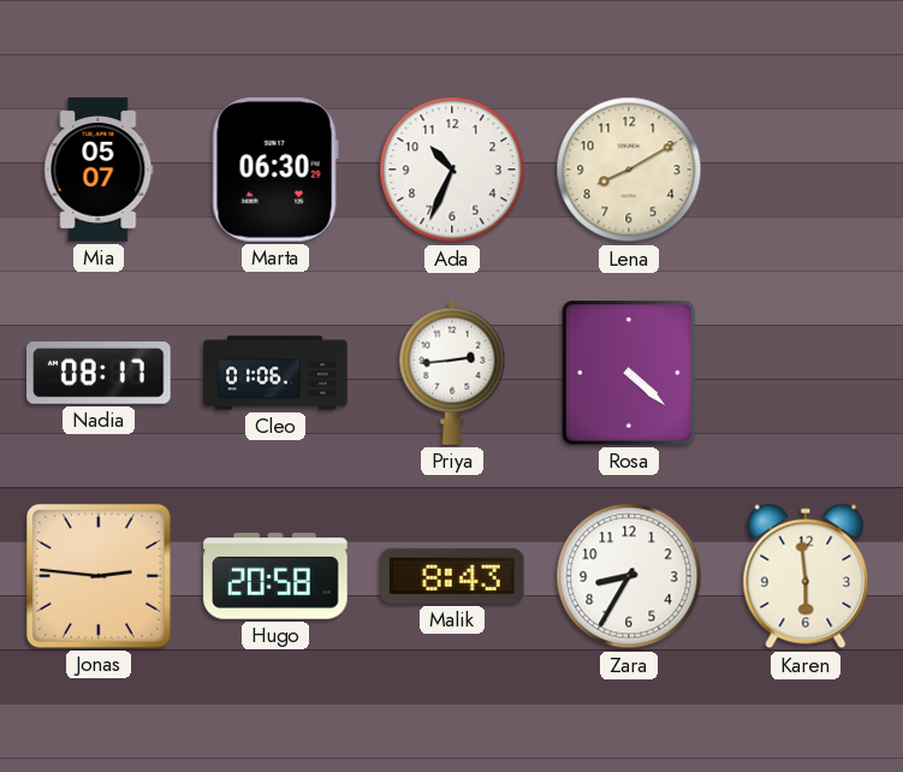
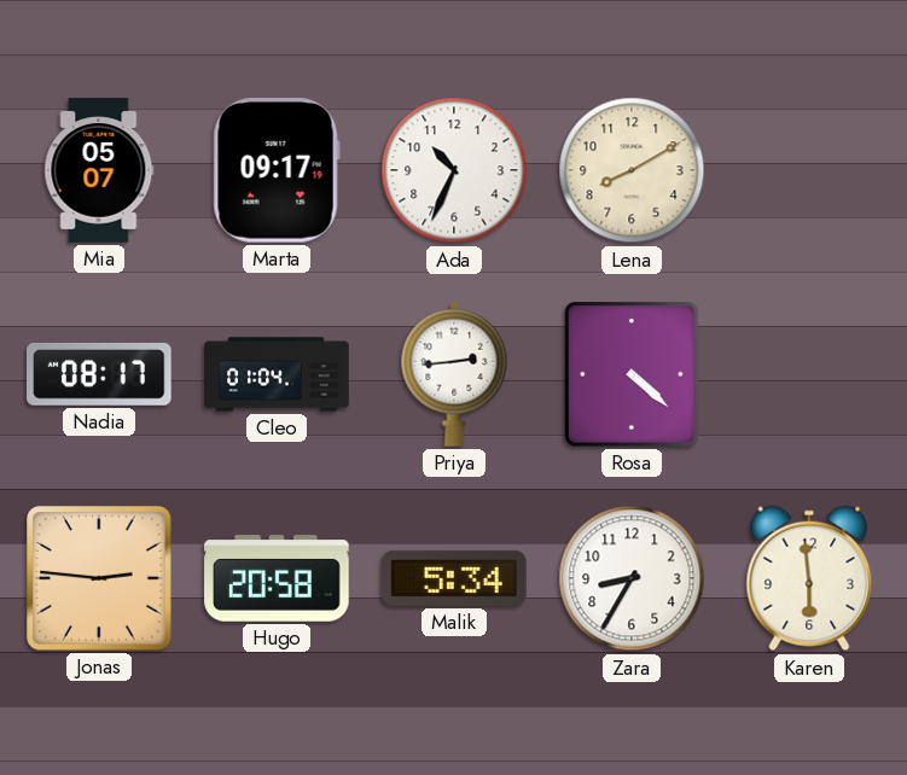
Marta: 06:30 -> 09:17
Cleo: 01:06 -> 01:04
Malik: 8:43 -> 5:34
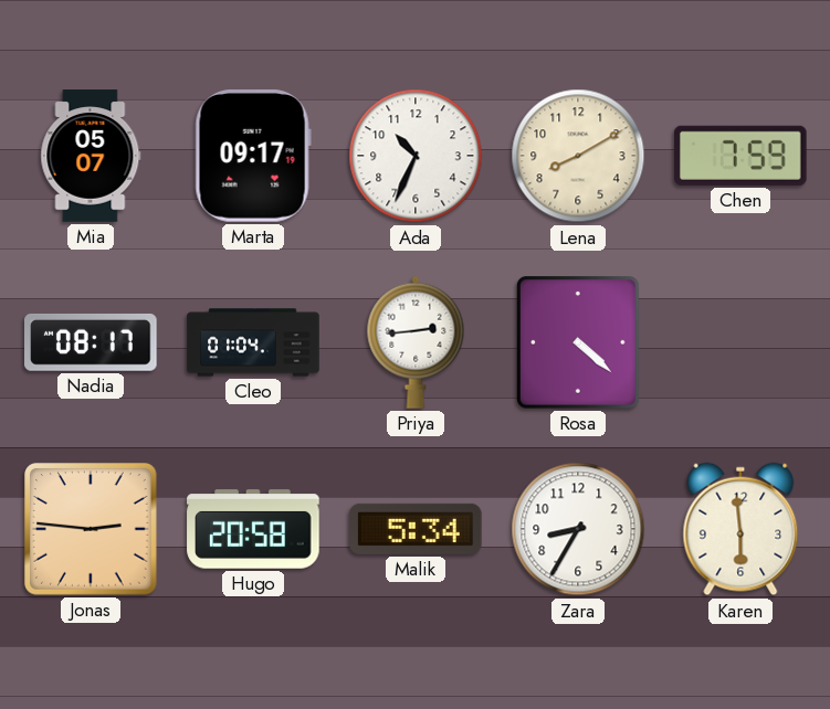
Chen: none -> 7:59
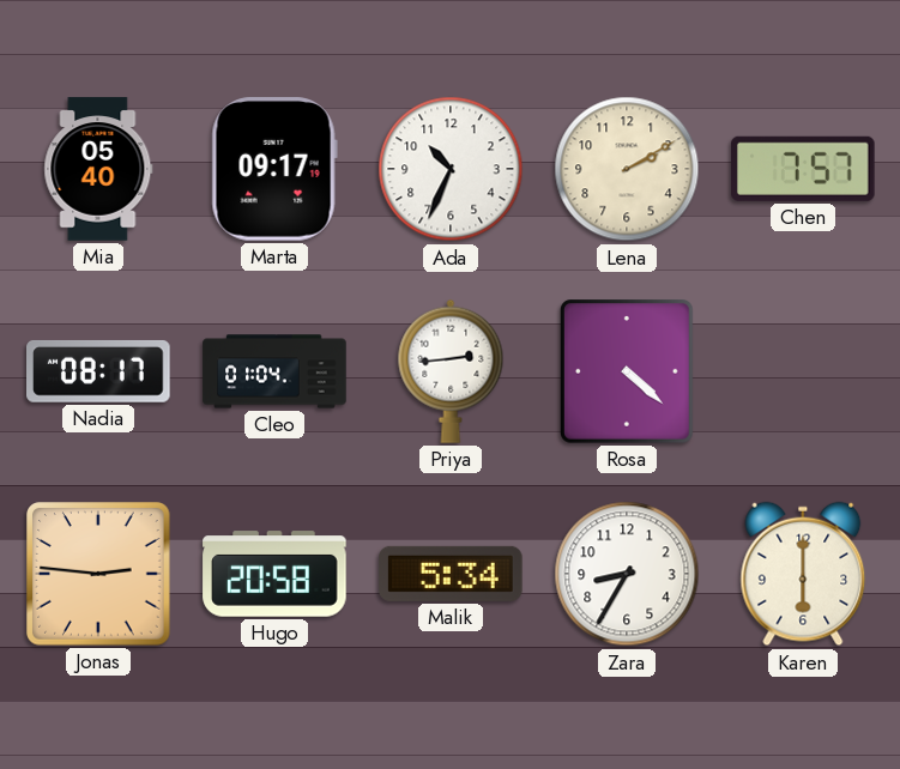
Mia: 05:07 -> 05:40
Lena: 8:10 -> 2:10
Chen: 7:59 -> 7:57
Karen: 5:59 -> 6:00
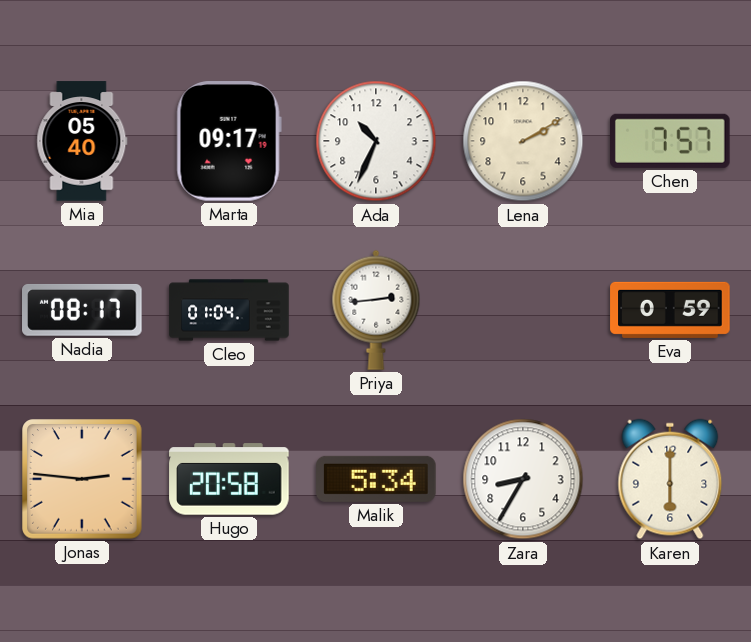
Rosa: 4:22 -> none
Eva: none -> 0:59
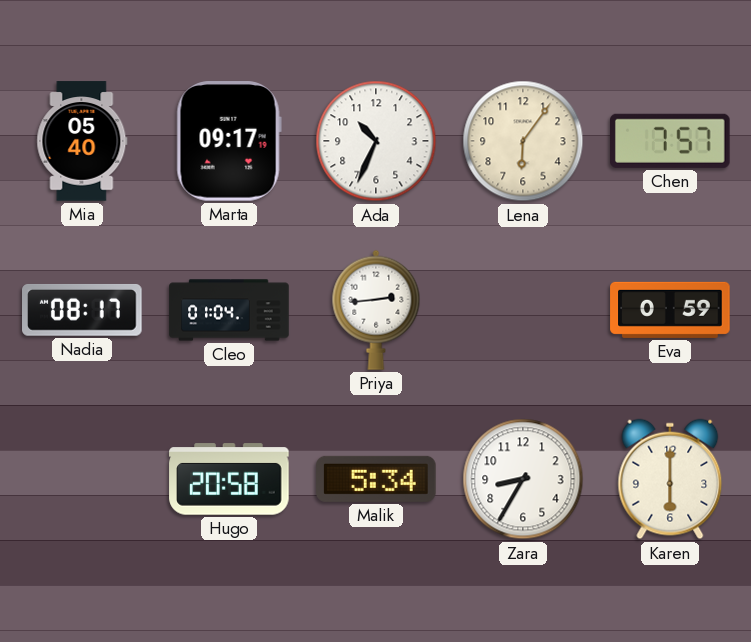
Lena: 2:10 -> 6:06
Jonas: 2:46 -> none
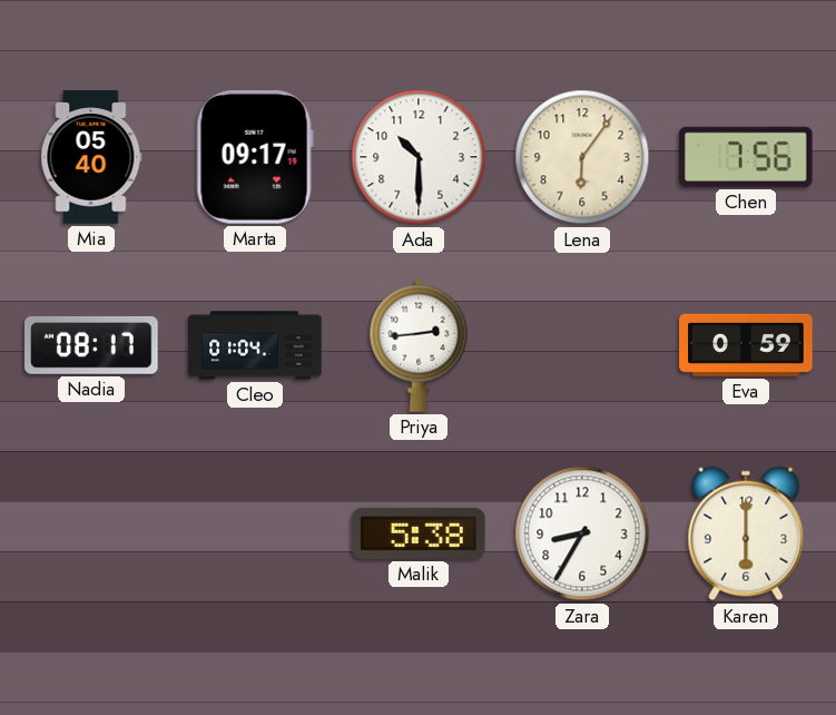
Ada: 10:34 -> 10:30
Chen: 7:57 -> 7:56
Hugo: 20:58 -> none
Malik: 5:34 -> 5:38
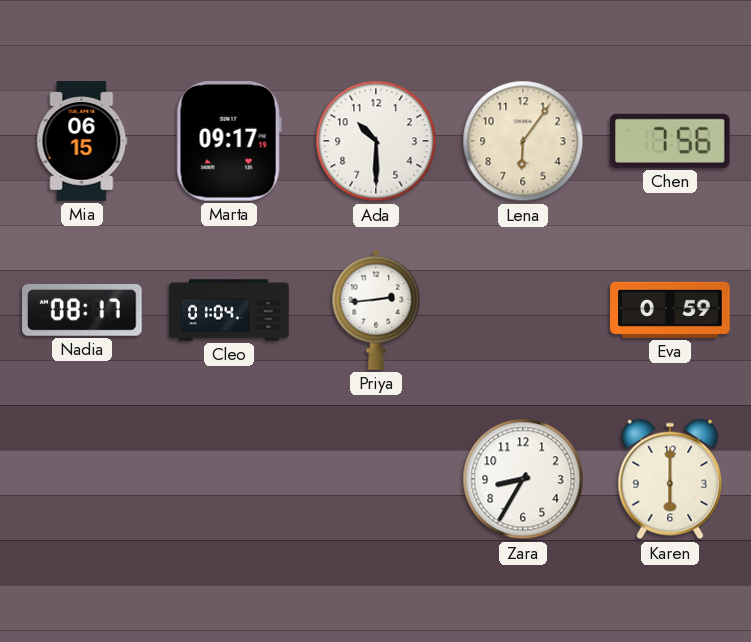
Mia: 05:40 -> 06:15
Malik: 5:38 -> none
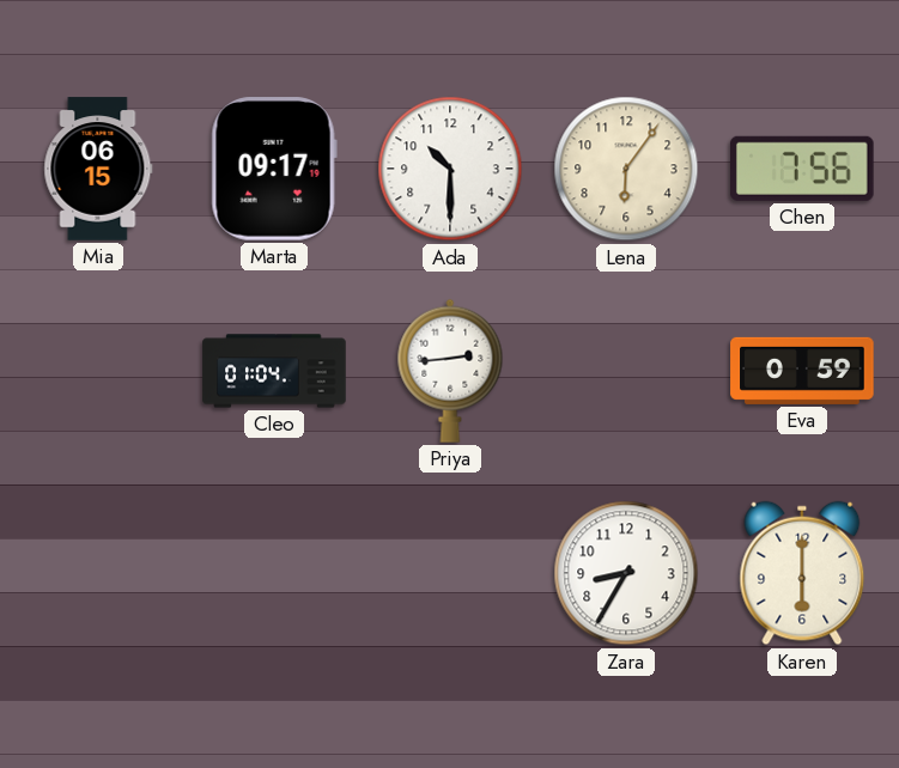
Nadia: 08:17 -> none
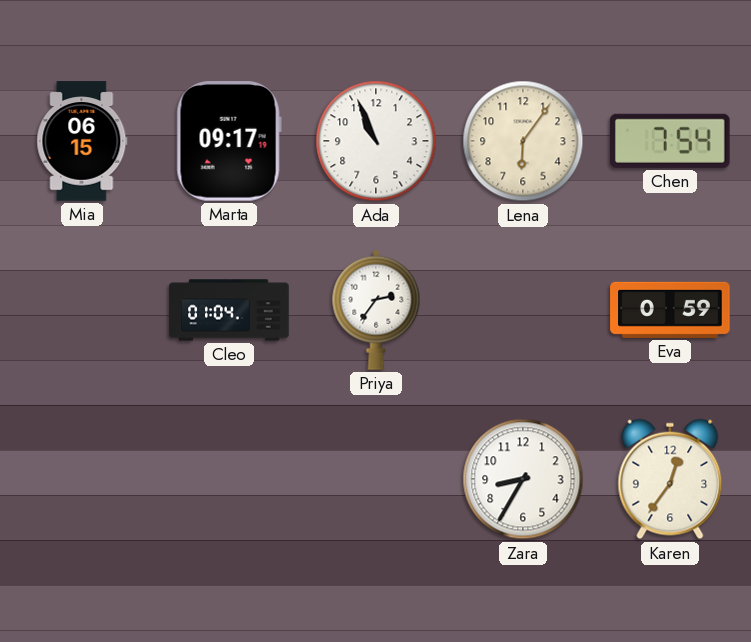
Ada: 10:30 -> 10:56
Chen: 7:56 -> 7:54
Priya: 2:44 -> 2:36
Karen: 6:00 -> 12:36
